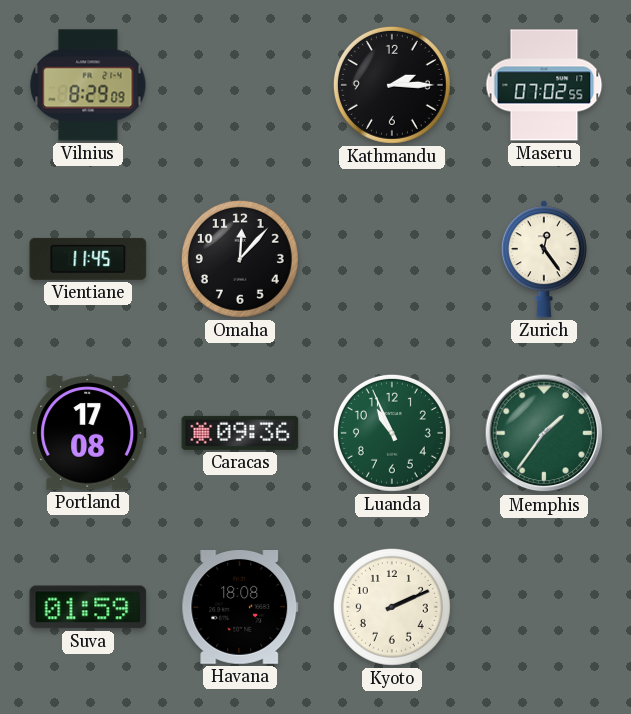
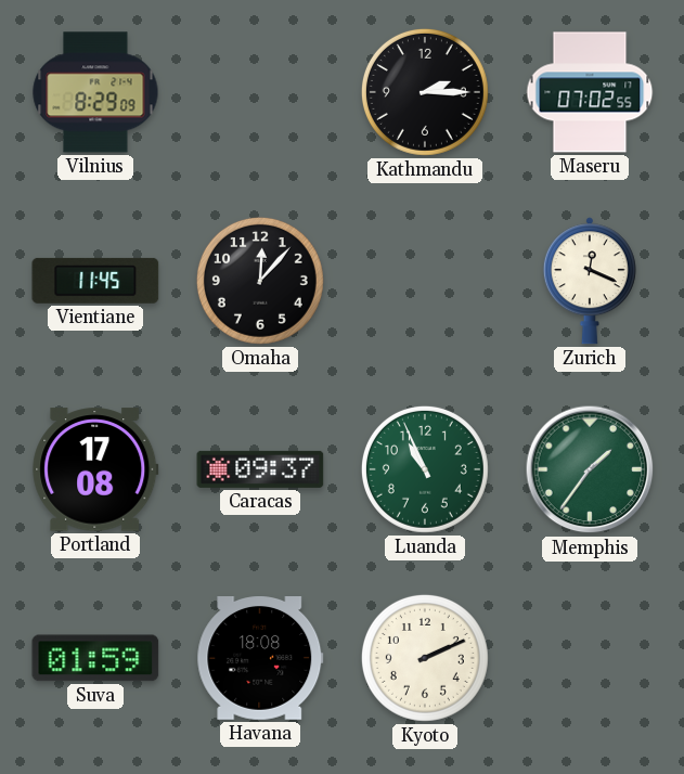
Zurich: 12:24 -> 12:19
Caracas: 09:36 -> 09:37
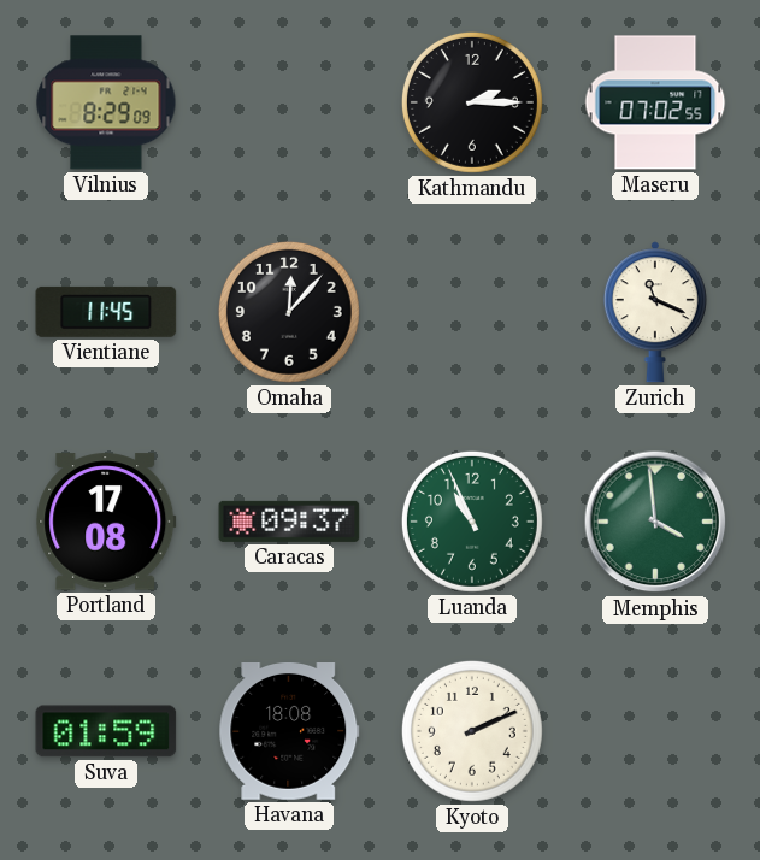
Zurich: 12:19 -> 11:19
Memphis: 1:36 -> 3:59
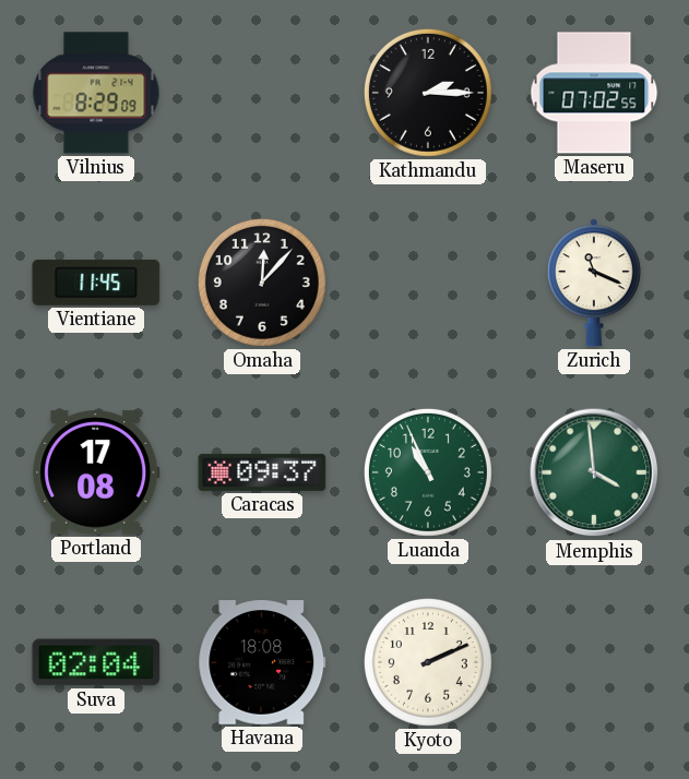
Suva: 01:59 -> 02:04
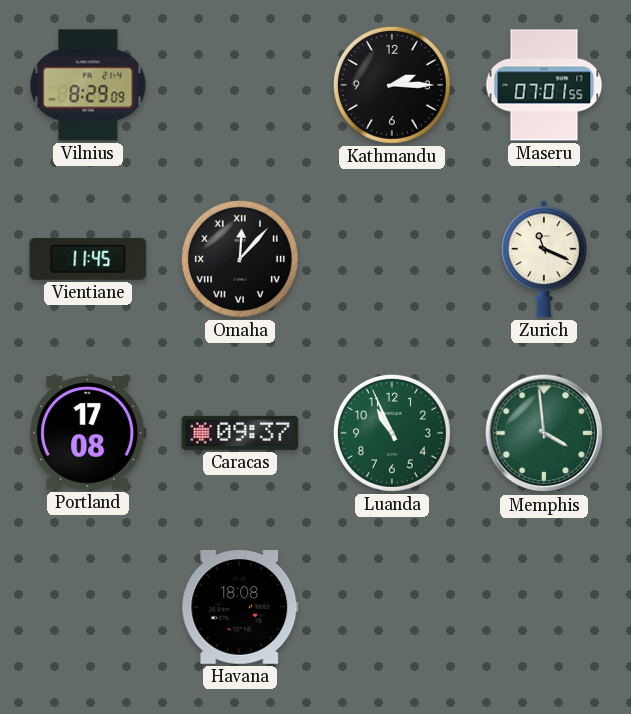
Maseru: 07:02 -> 07:01
Omaha numerals: Arabic -> Roman
Suva: 02:04 -> none
Kyoto: 2:11 -> none
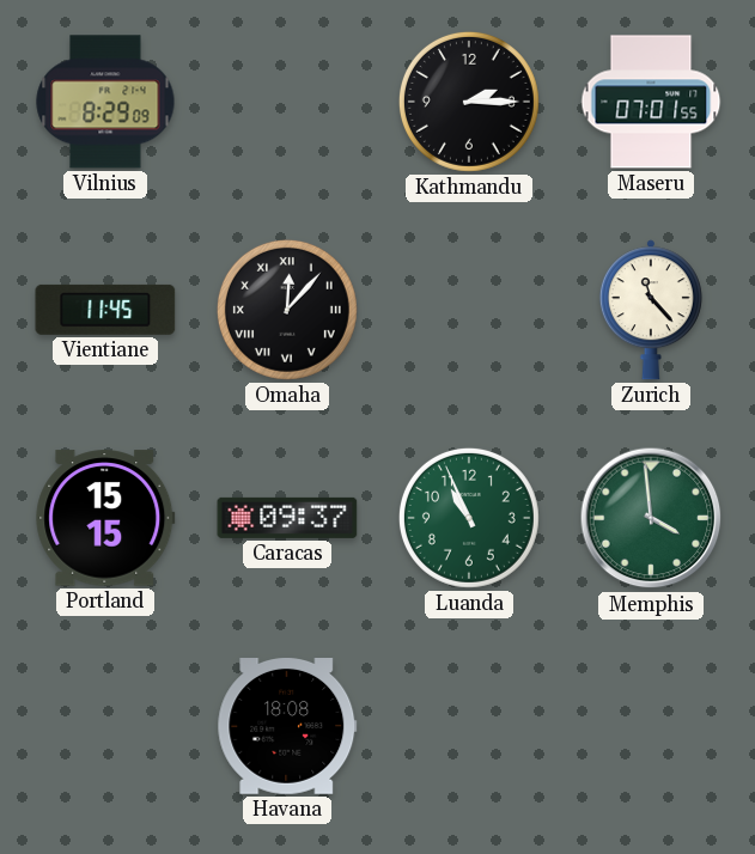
Zurich: 11:19 -> 11:23
Portland: 17:08 -> 15:15
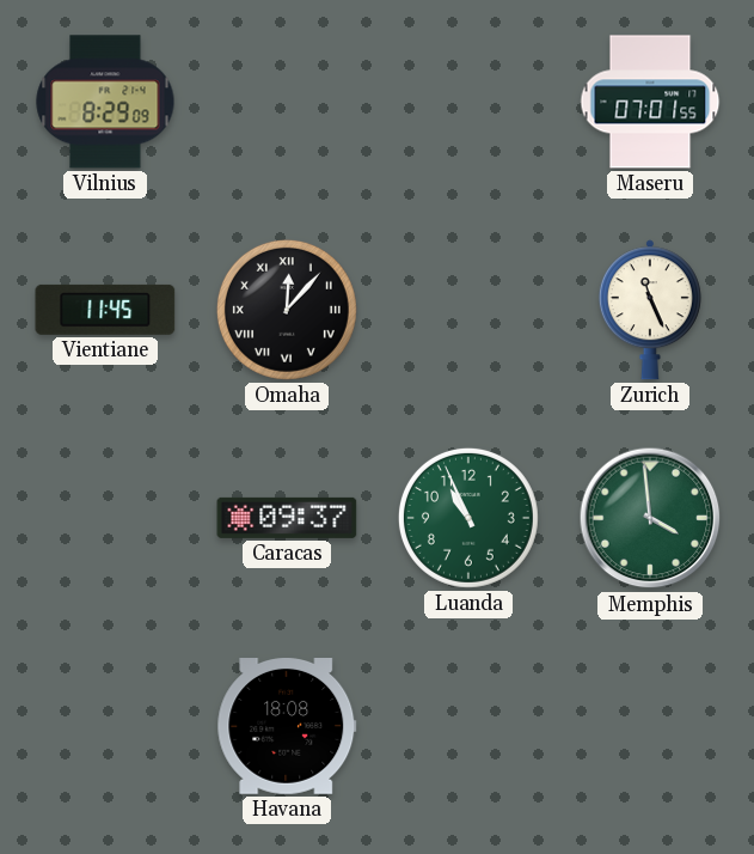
Kathmandu: 2:15 -> none
Zurich: 11:23 -> 11:26
Portland: 15:15 -> none
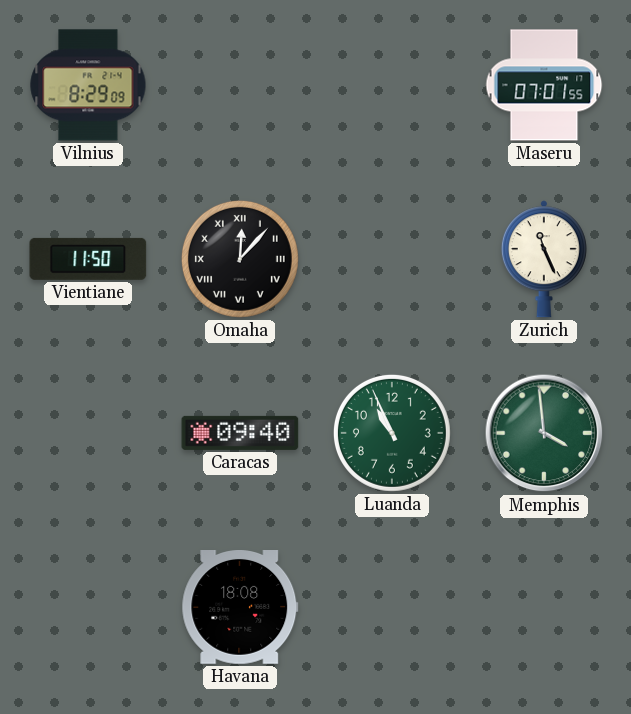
Vientiane: 11:45 -> 11:50
Caracas: 09:37 -> 09:40
